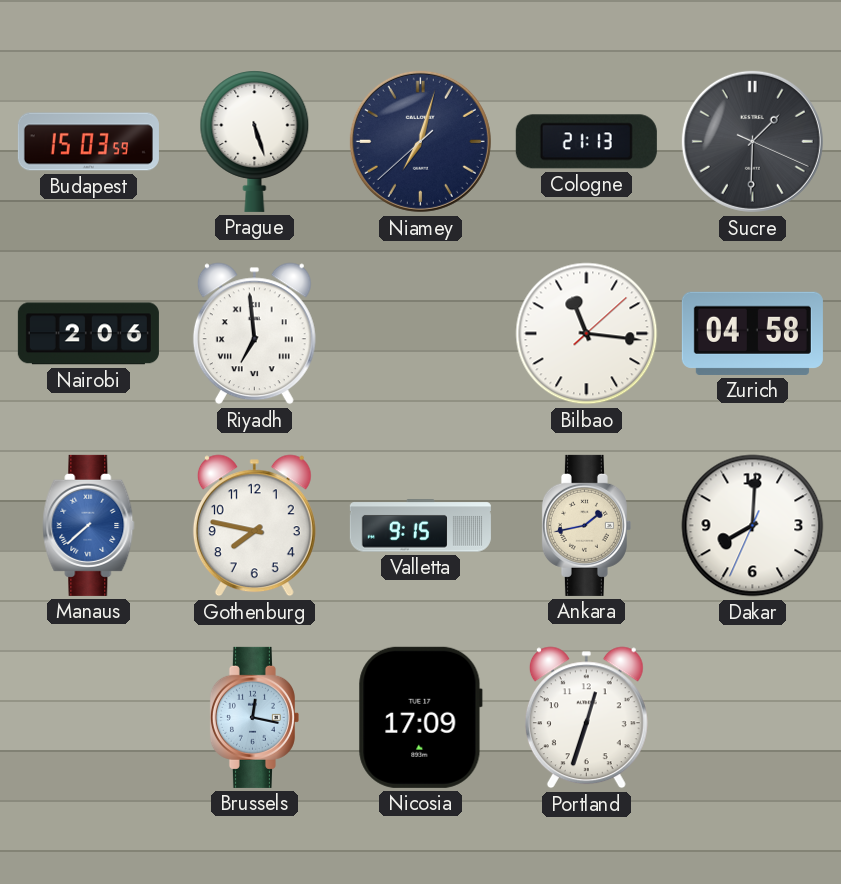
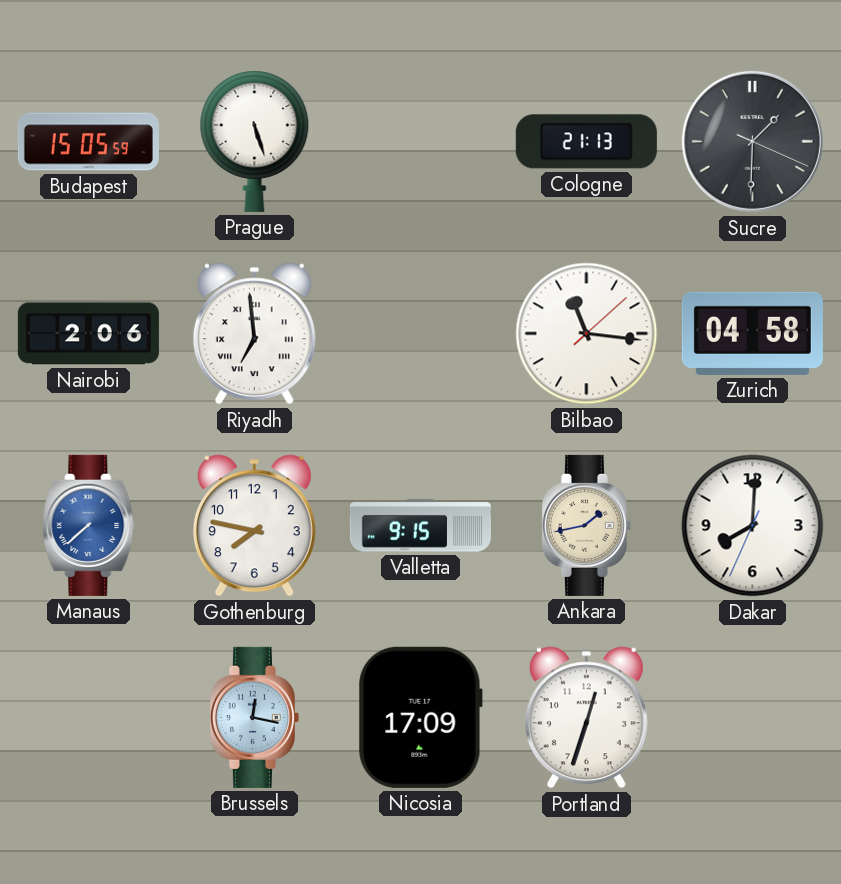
Budapest: 15:03 -> 15:05
Niamey: 7:02 -> none
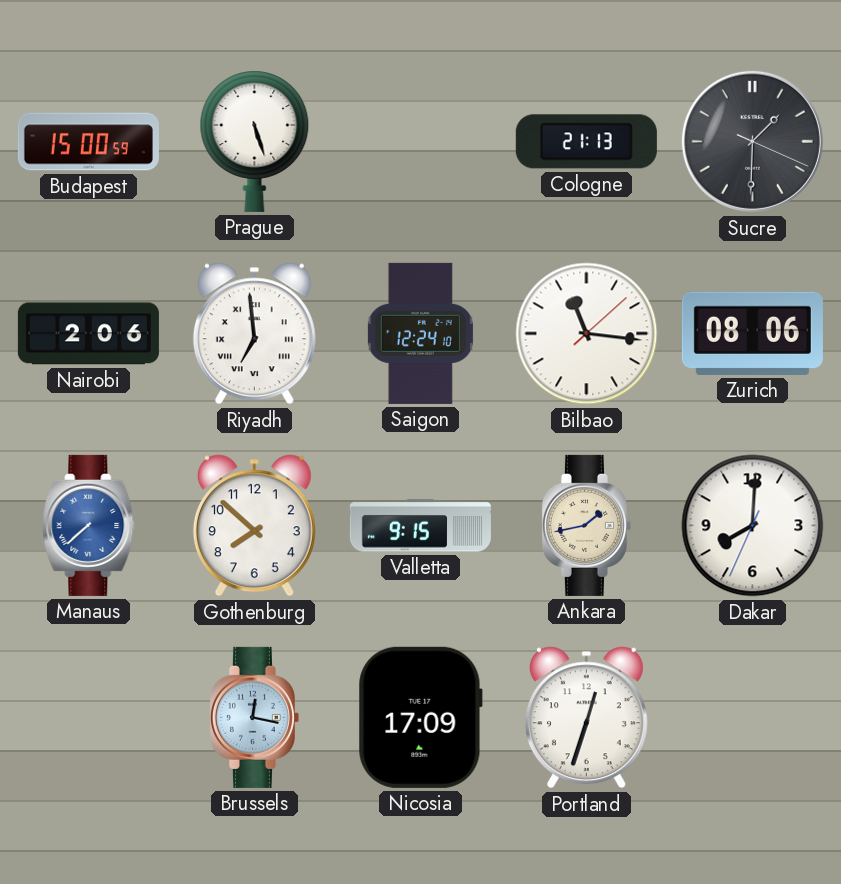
Budapest: 15:05 -> 15:00
Saigon: none -> 12:24
Zurich: 04:58 -> 08:06
Gothenburg: 7:47 -> 7:52
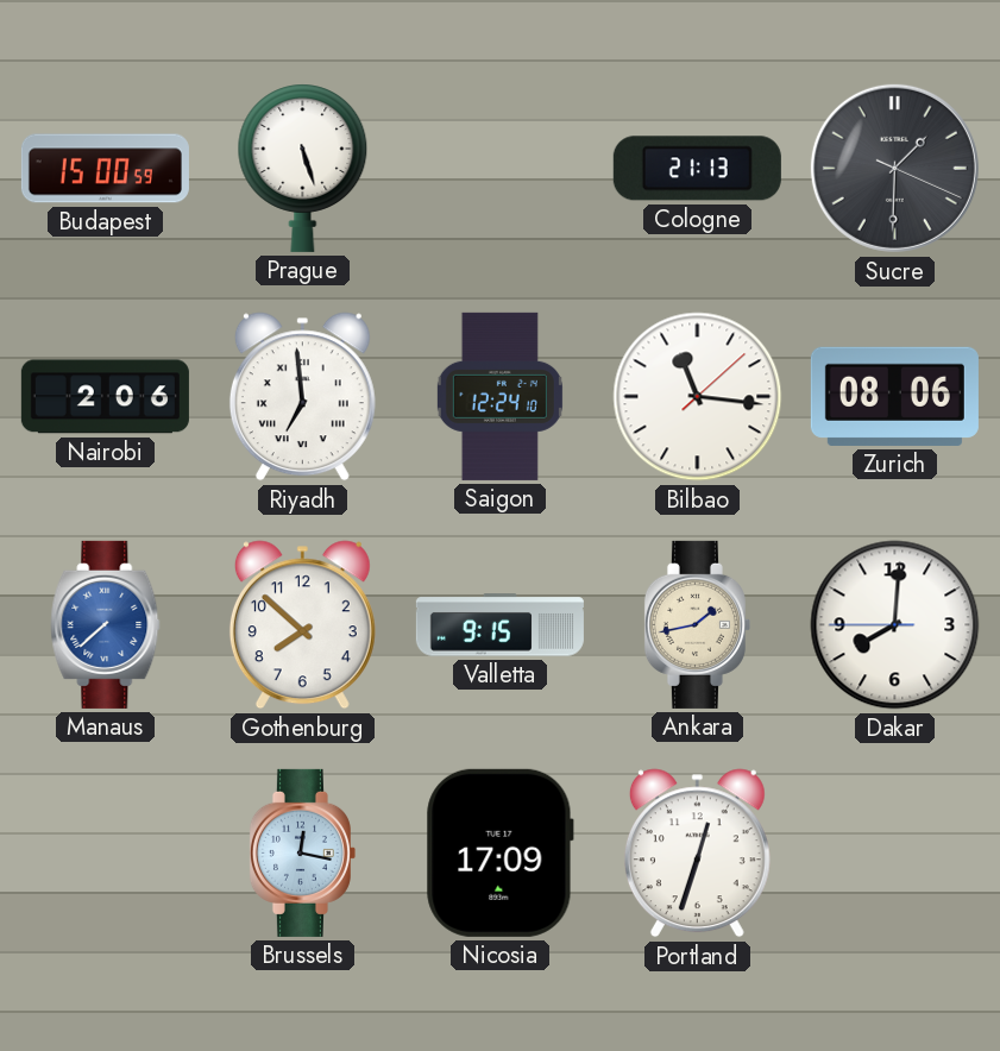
Dakar: 8:00:34 -> 8:00:45
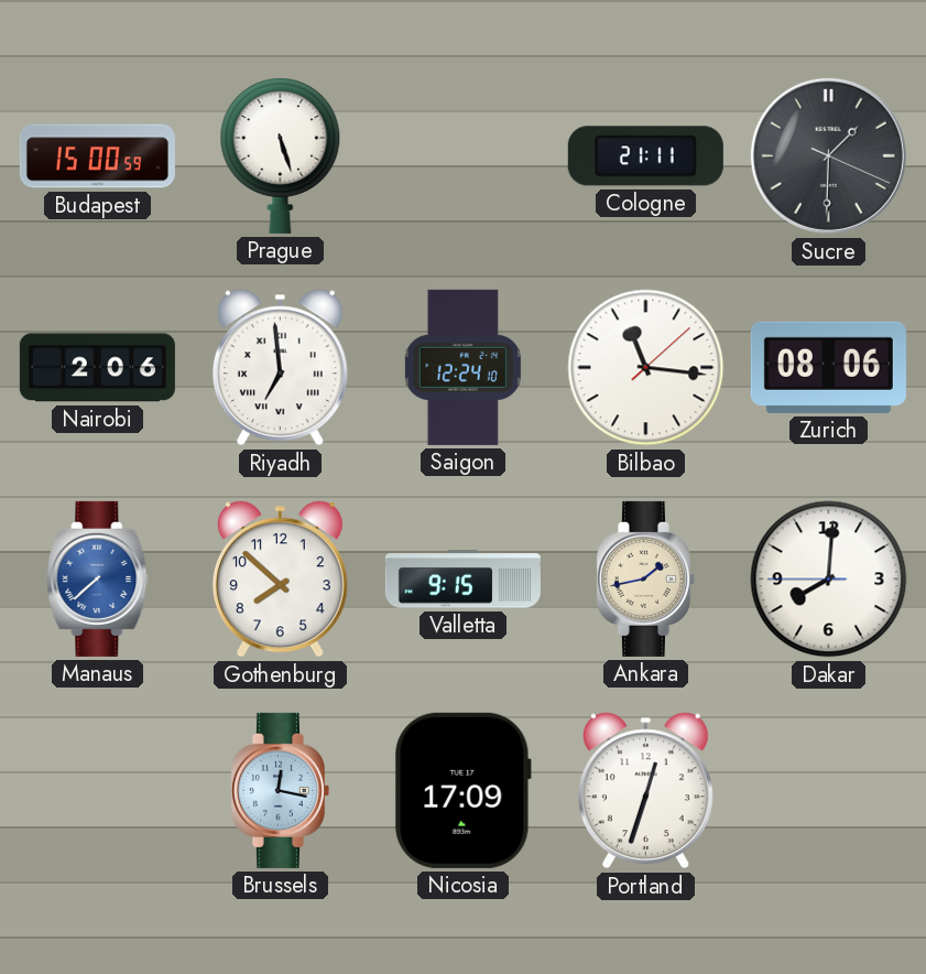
Cologne: 21:13 -> 21:11
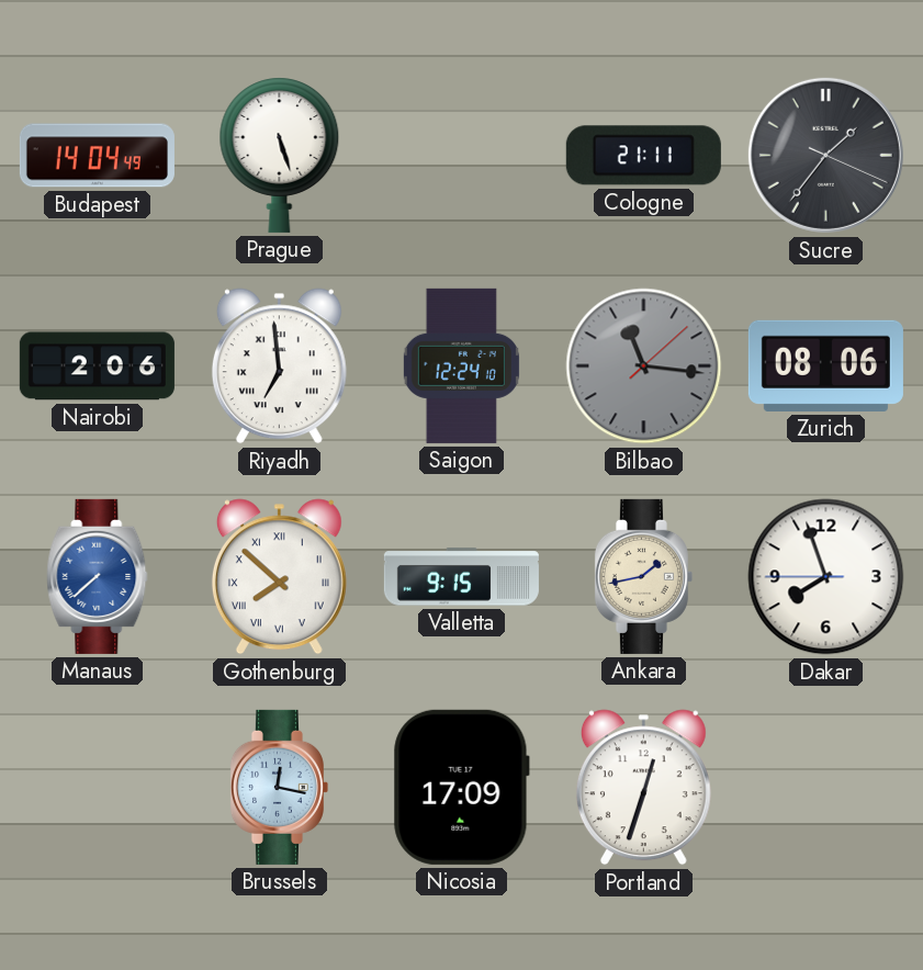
Budapest: 15:00 -> 14:04
Sucre: 1:30 -> 1:36
Bilbao dial: white -> grey
Gothenburg numerals: Arabic -> Roman
Dakar: 8:00 -> 7:56
